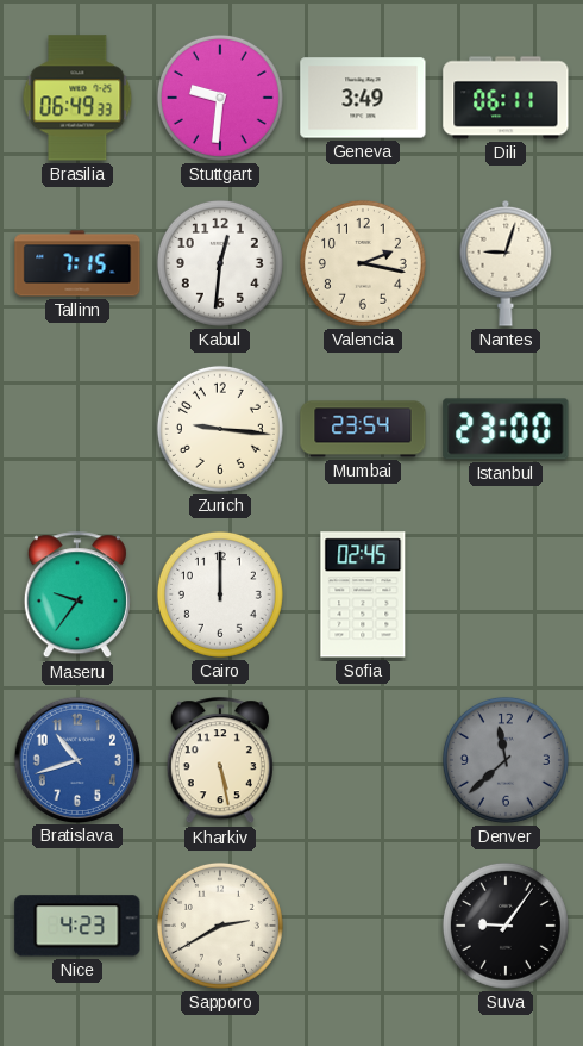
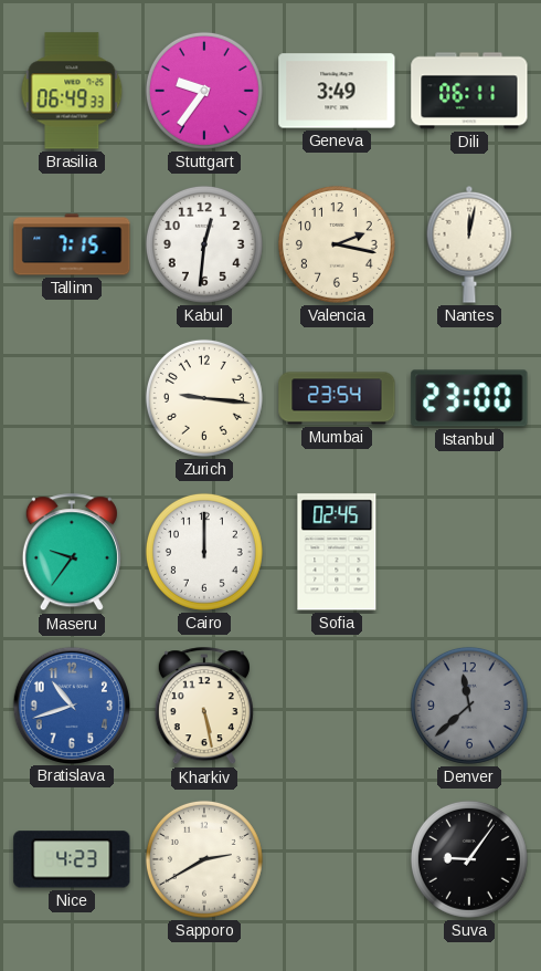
Stuttgart: 9:31 -> 9:36
Nantes: 9:03 -> 12:02
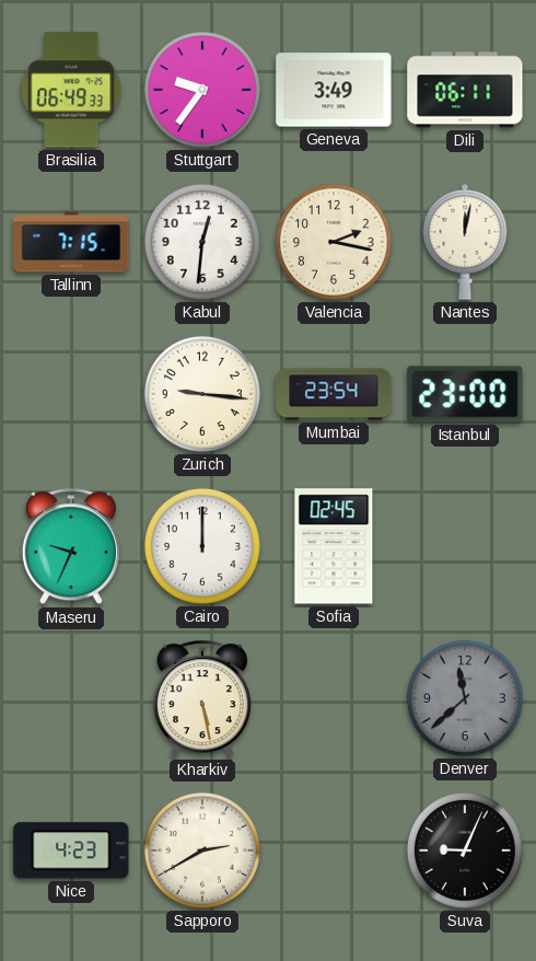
Maseru: 9:36 -> 9:34
Bratislava: 10:42 -> none
Suva: 9:06 -> 9:04
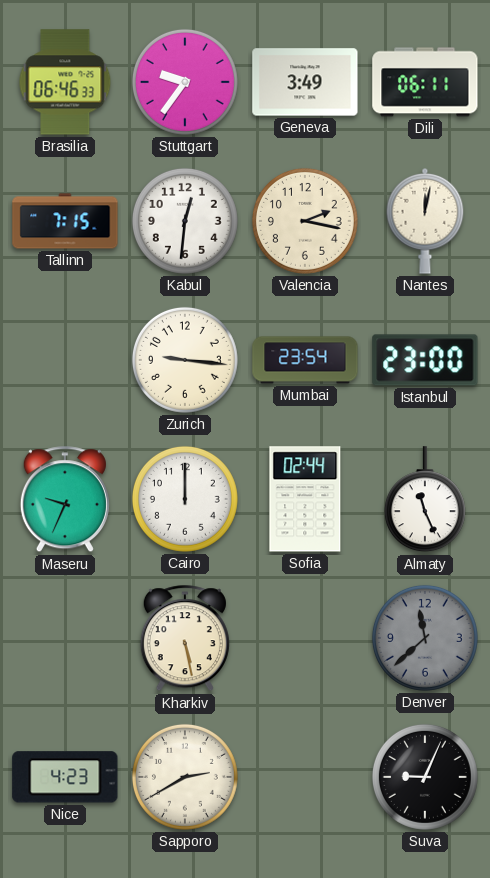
Brasilia: 06:49 -> 06:46
Sofia: 02:45 -> 02:44
Almaty: none -> 11:26
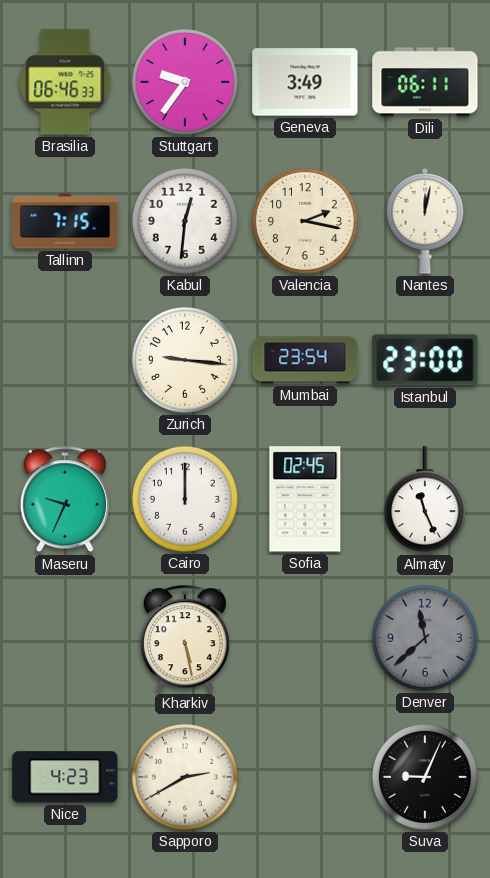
Sofia: 02:44 -> 02:45
